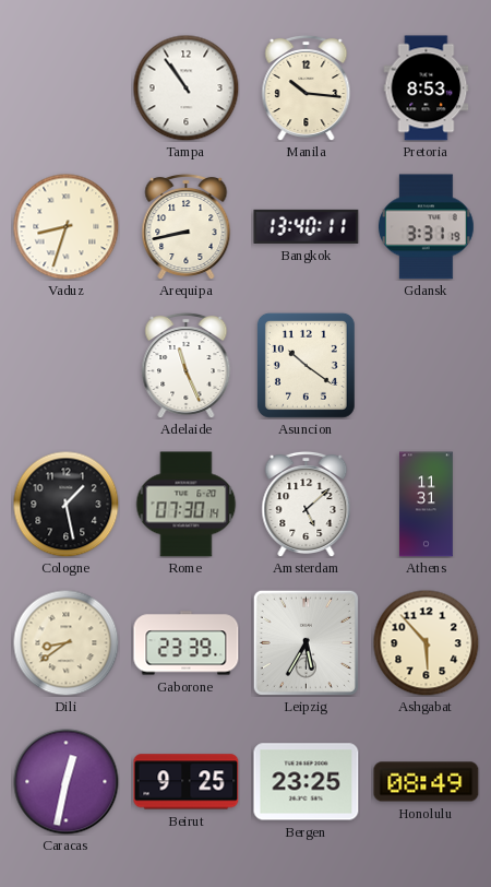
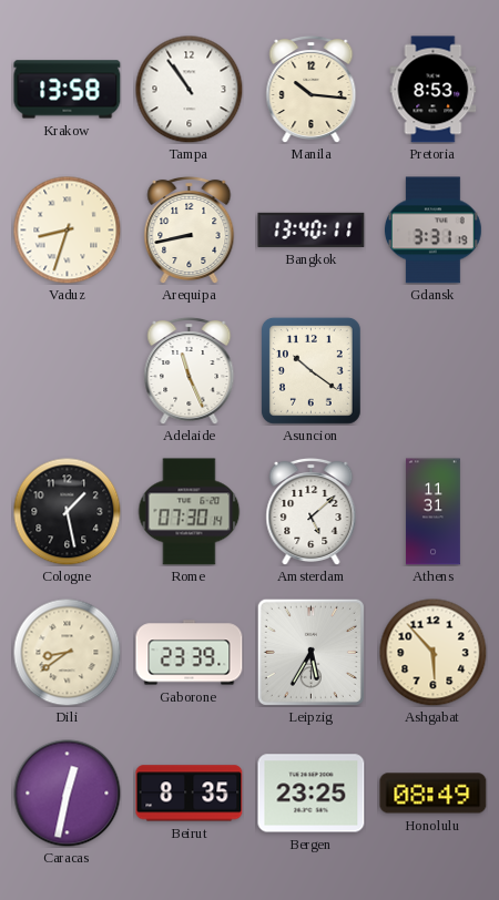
Krakow: none -> 13:58
Beirut: 9:25 -> 8:35
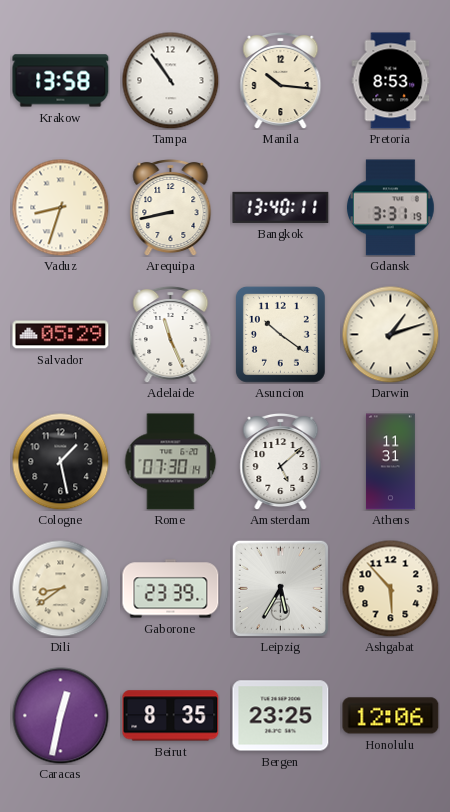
Salvador: none -> 05:29
Darwin: none -> 1:12
Honolulu: 08:49 -> 12:06
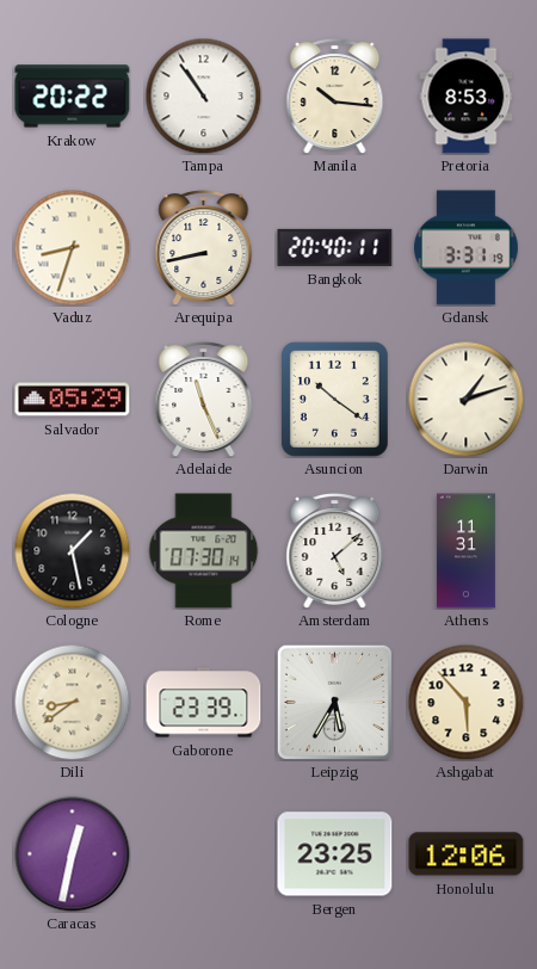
Krakow: 13:58 -> 20:22
Bangkok: 13:40 -> 20:40
Beirut: 8:35 -> none
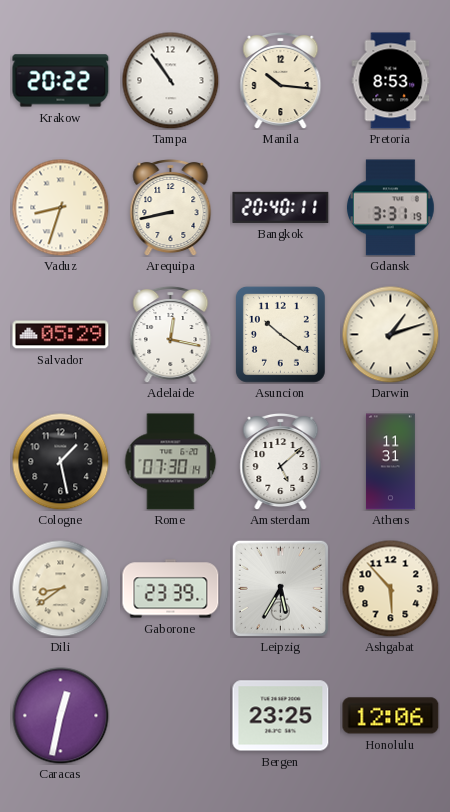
Adelaide: 11:26 -> 12:17
